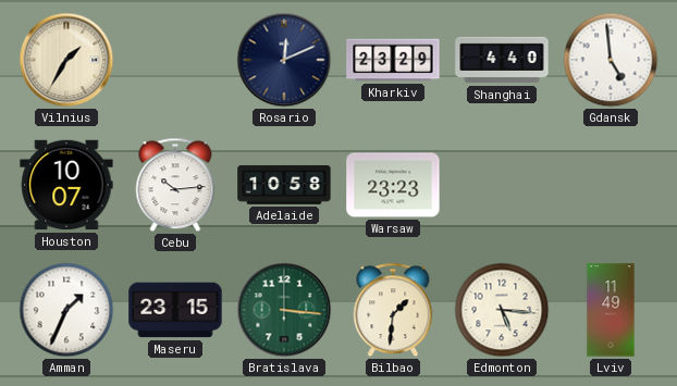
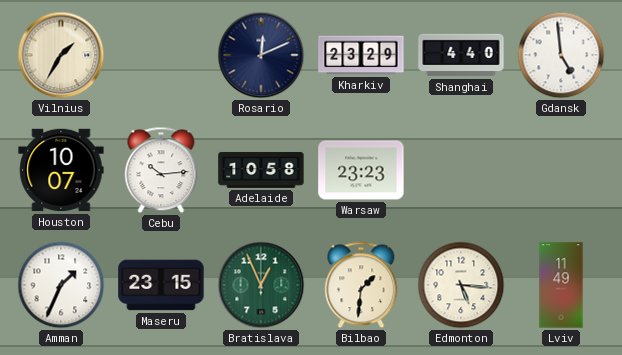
Bratislava: 3:16 -> 12:56
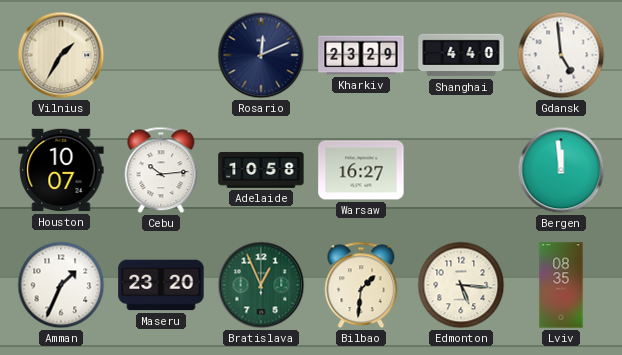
Warsaw: 23:23 -> 16:27
Bergen: none -> 11:59
Maseru: 23:15 -> 23:20
Lviv: 11:49 -> 08:35
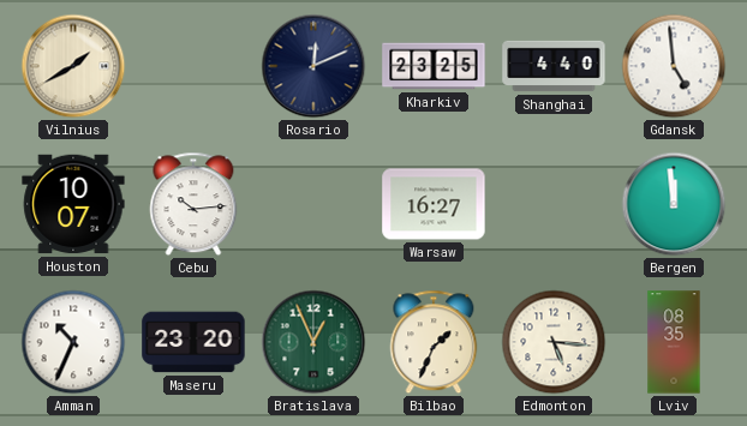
Vilnius: 1:35 -> 1:40
Kharkiv: 23:29 -> 23:25
Adelaide: 10:58 -> none
Amman: 1:34 -> 10:34
Bilbao: 1:31 -> 1:34
